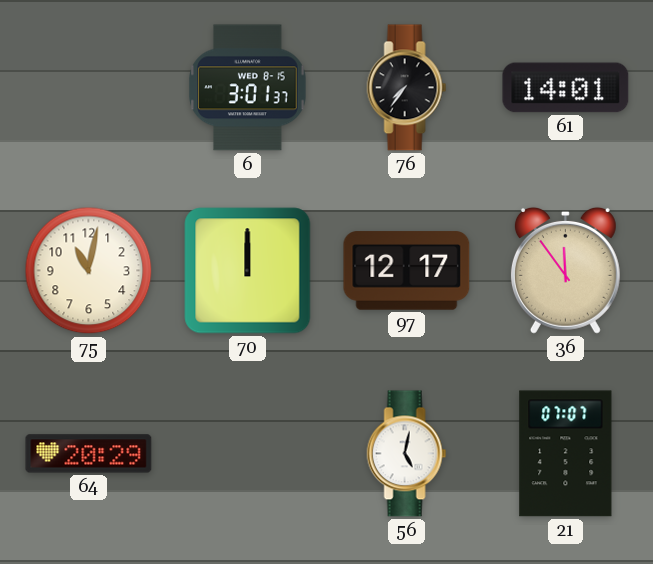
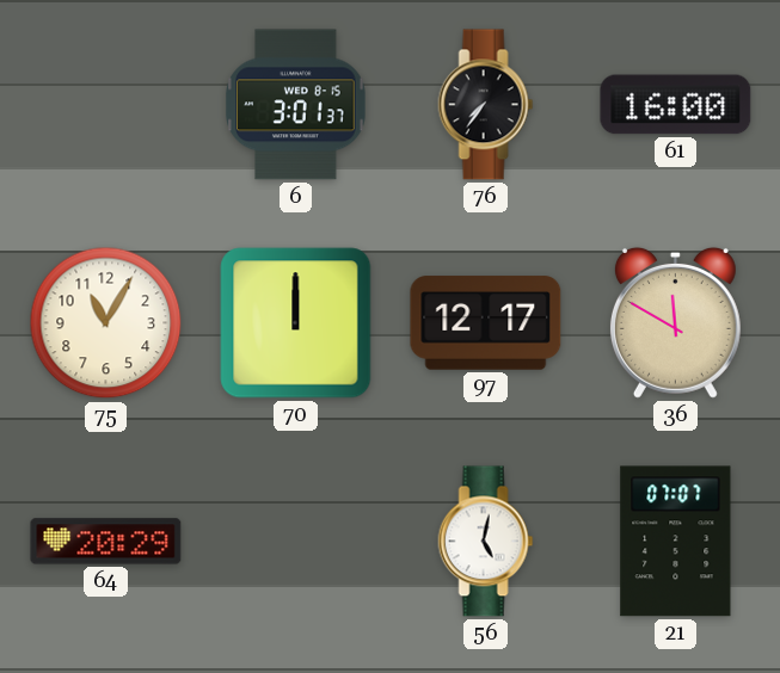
61: 14:01 -> 16:00
75: 11:02 -> 11:05
36: 11:54 -> 11:50
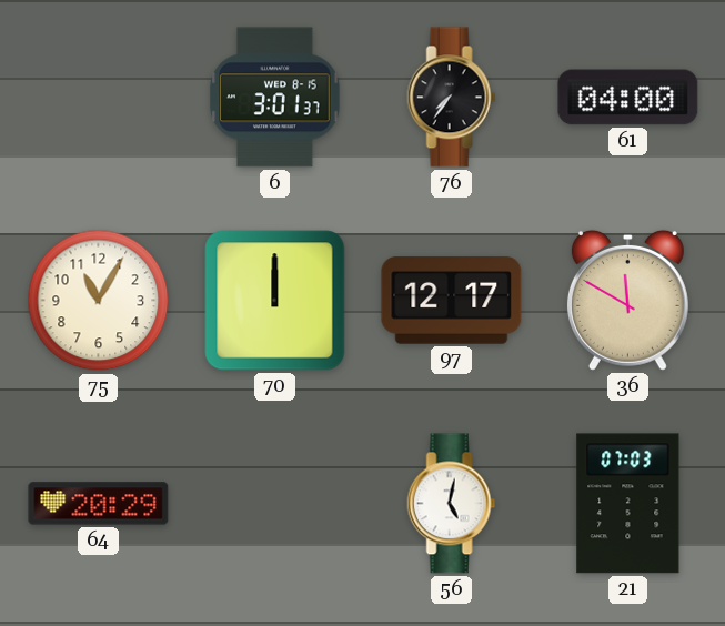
61: 16:00 -> 04:00
21: 07:07 -> 07:03
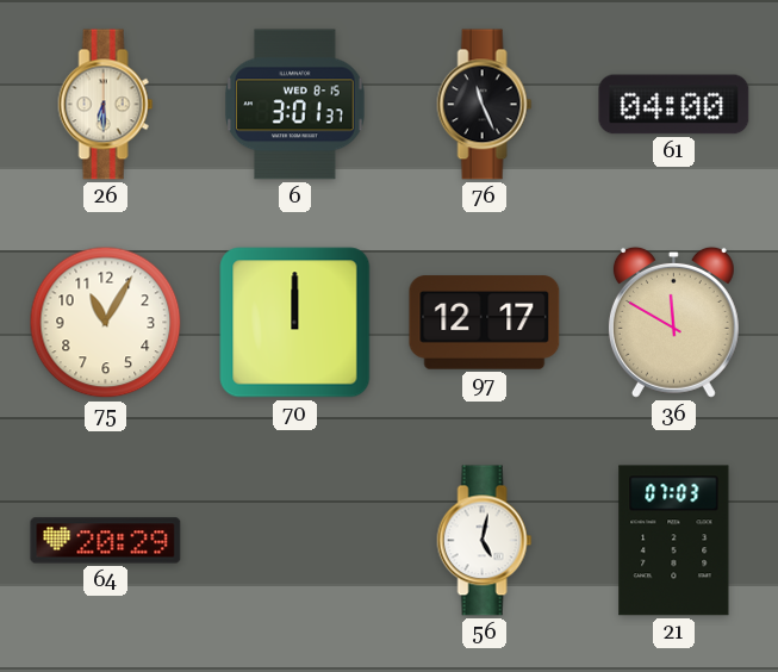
26: none -> 6:30
76: 7:36 -> 11:26
